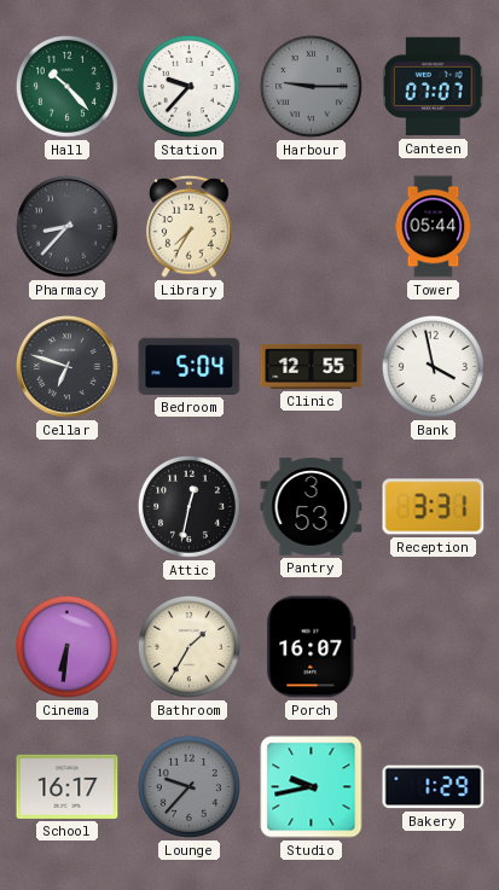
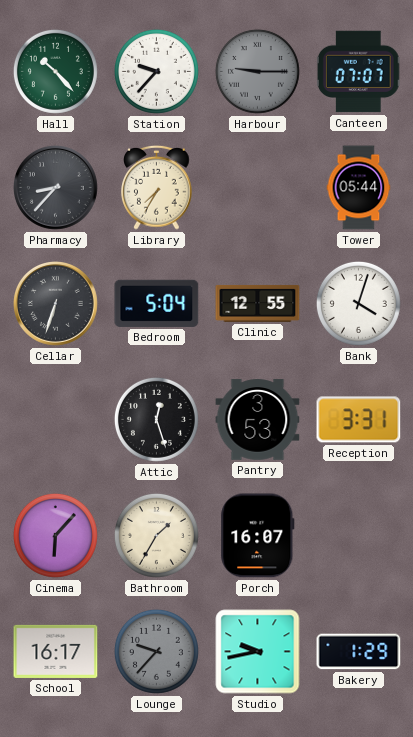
Cellar: 6:48 -> 6:33
Bank: 3:58 -> 4:03
Attic: 12:32 -> 12:27
Cinema: 6:31 -> 6:07
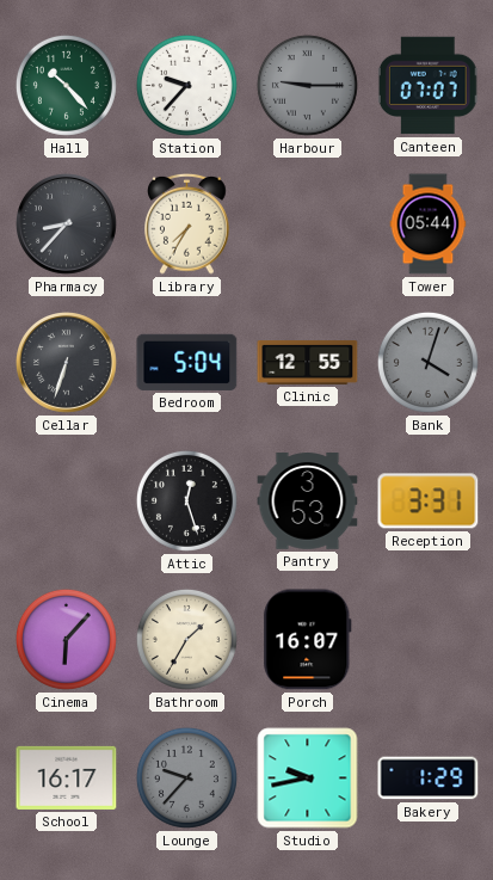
Bank dial: white -> grey
